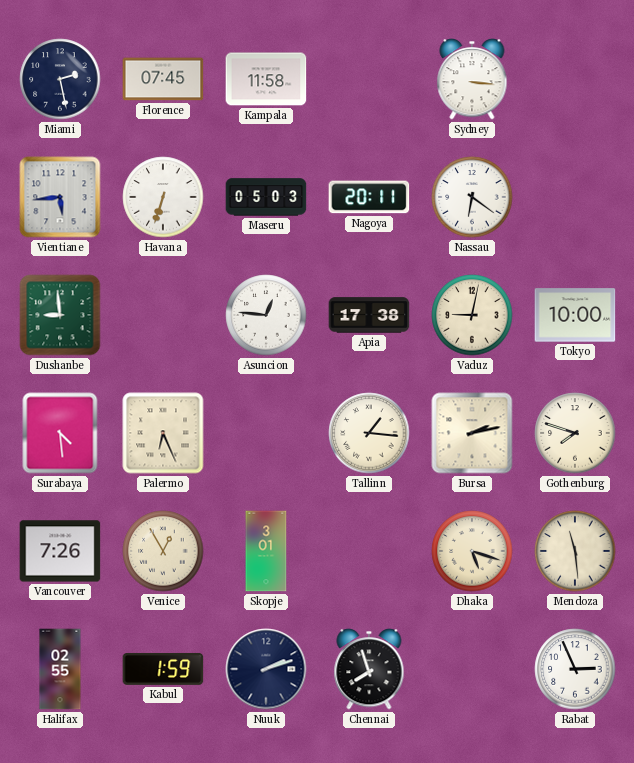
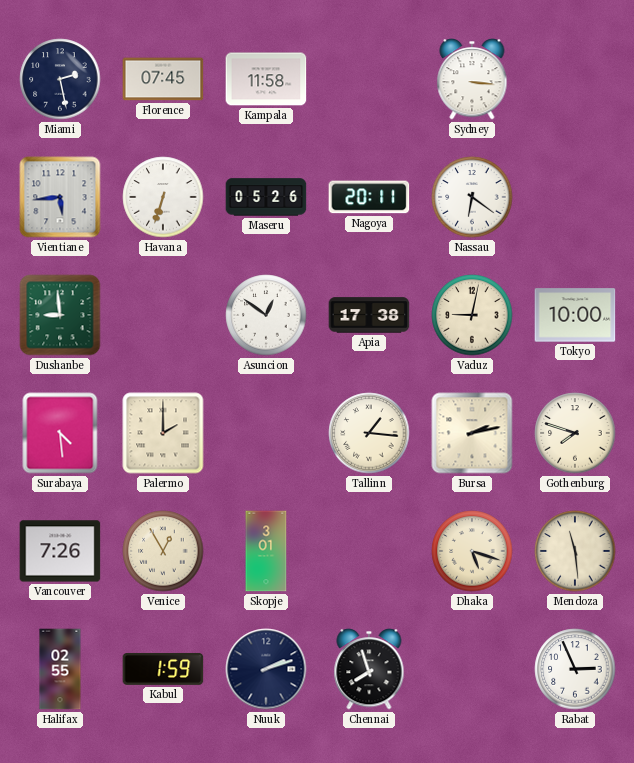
Maseru: 05:03 -> 05:26
Asuncion: 12:46 -> 12:51
Palermo: 6:26 -> 2:00
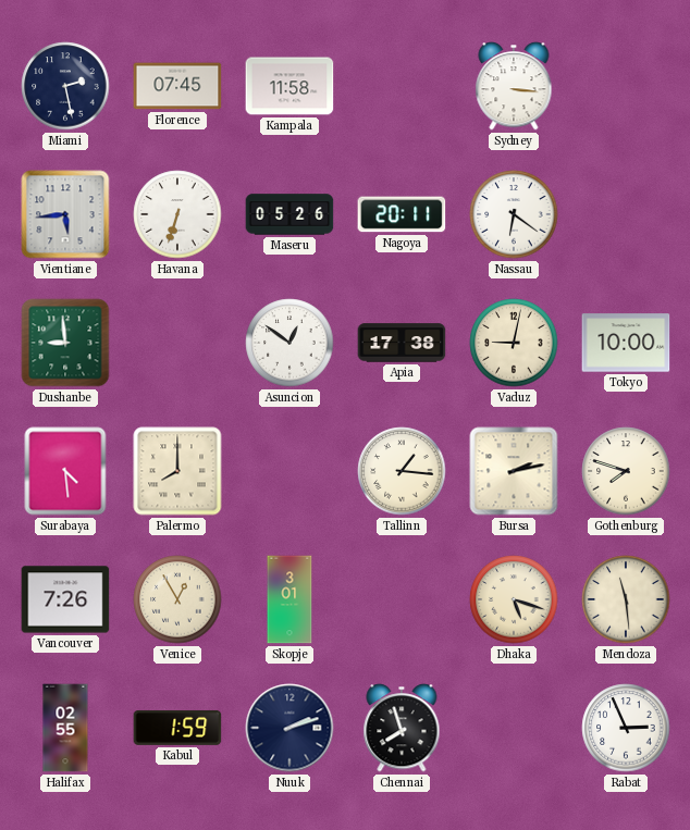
Palermo: 2:00 -> 8:00
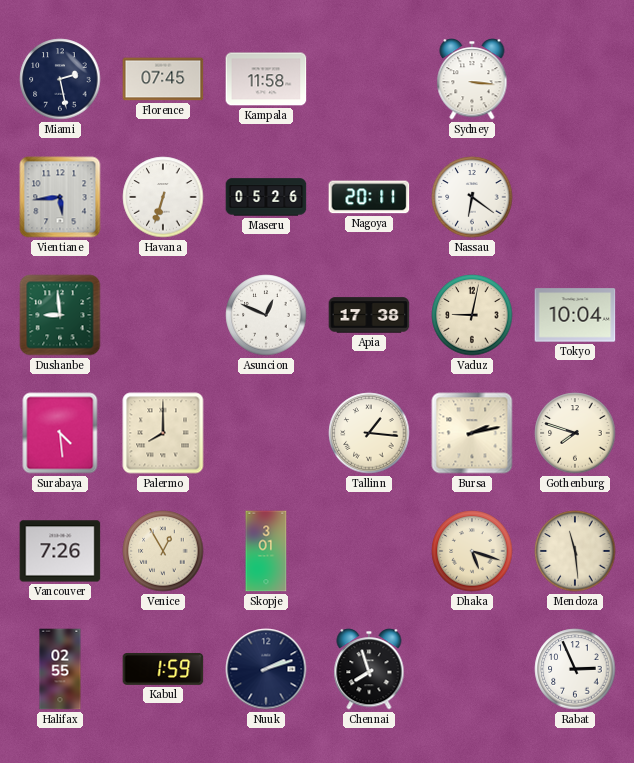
Asuncion: 12:51 -> 12:49
Tokyo: 10:00 -> 10:04
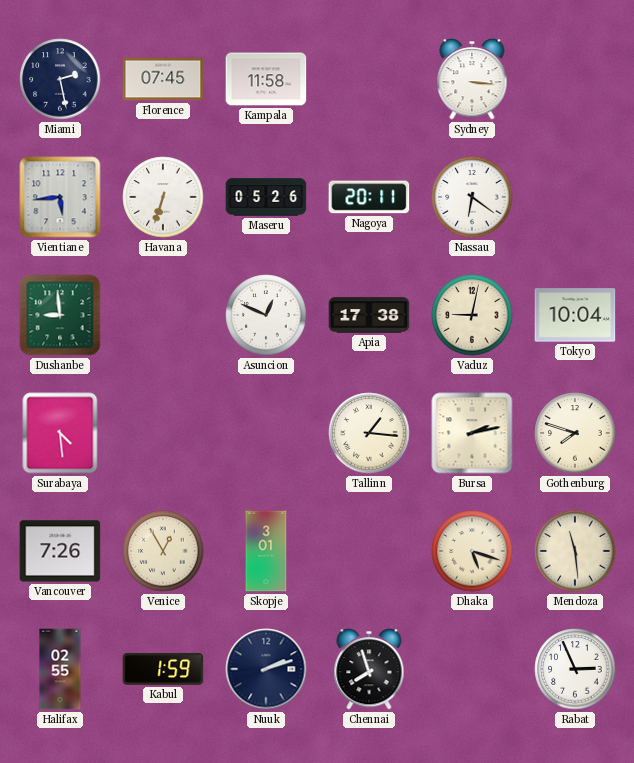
Palermo: 8:00 -> none
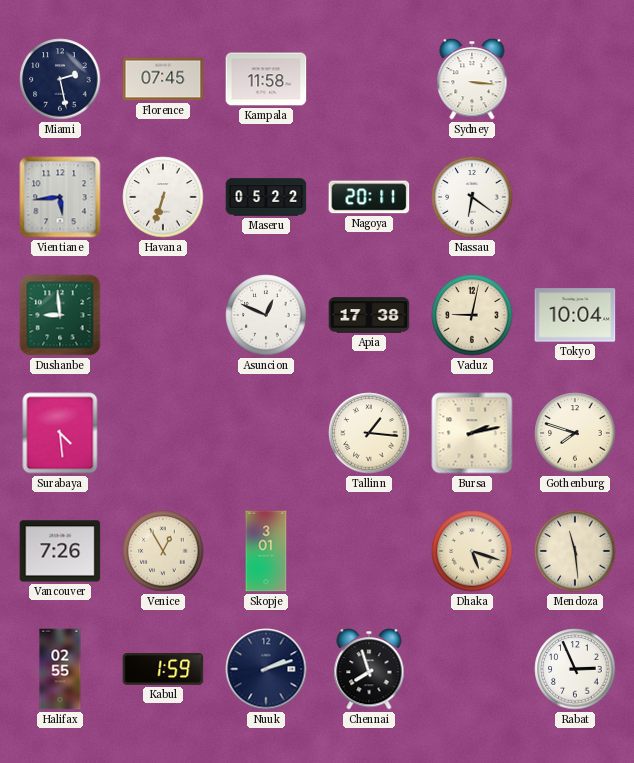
Maseru: 05:26 -> 05:22
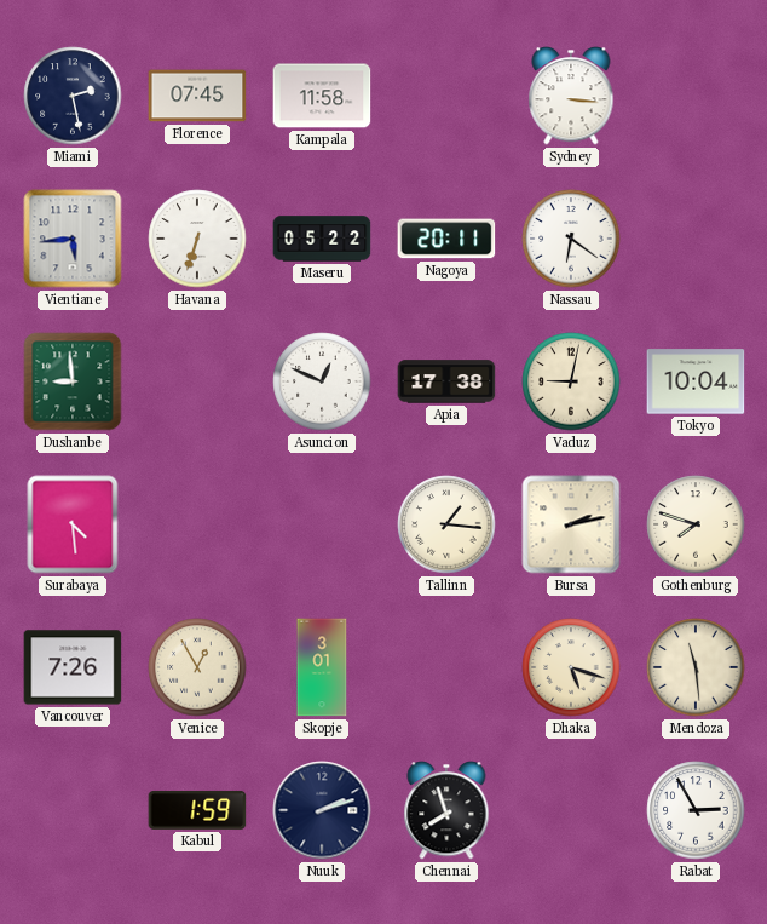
Halifax: 02:55 -> none
Rabat: 2:56 -> 2:55
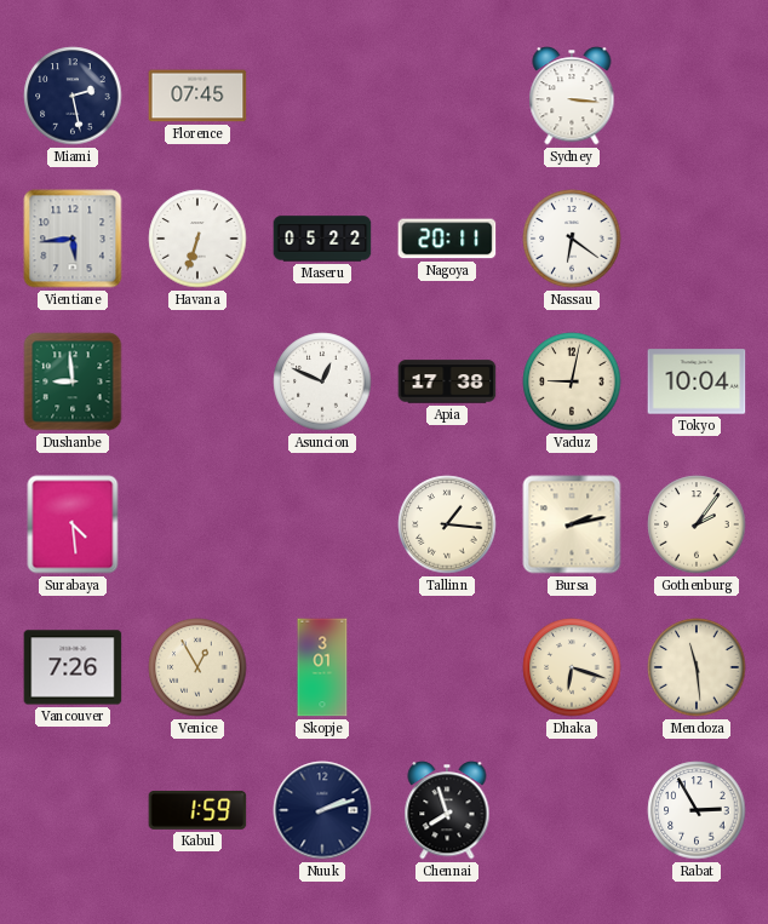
Kampala: 11:58 -> none
Gothenburg: 7:48 -> 2:06
Dhaka: 5:18 -> 6:18
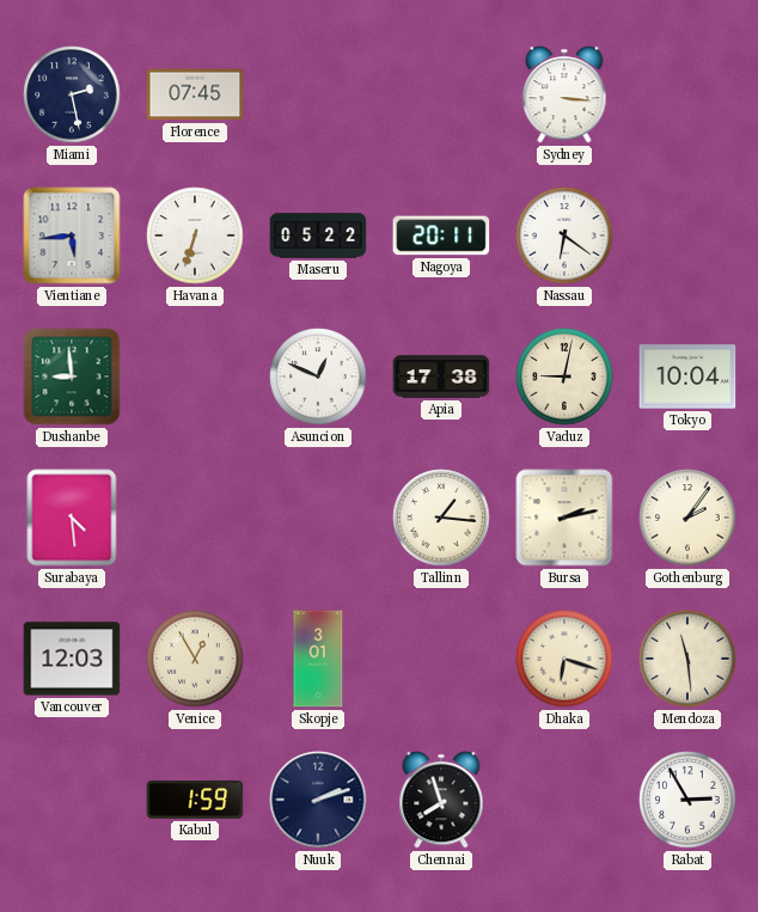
Vancouver: 7:26 -> 12:03
